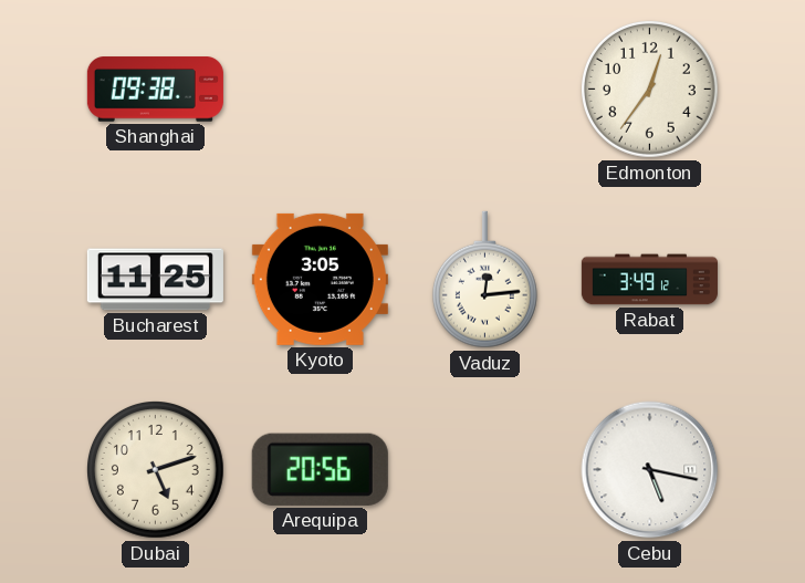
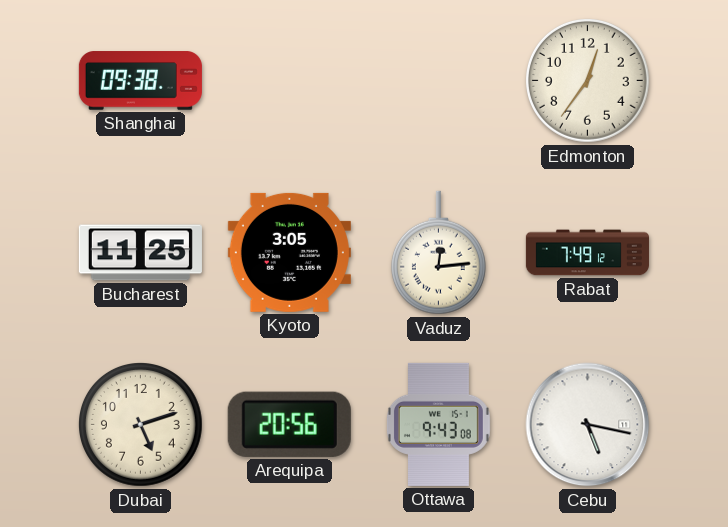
Rabat: 3:49 -> 7:49
Ottawa: none -> 9:43
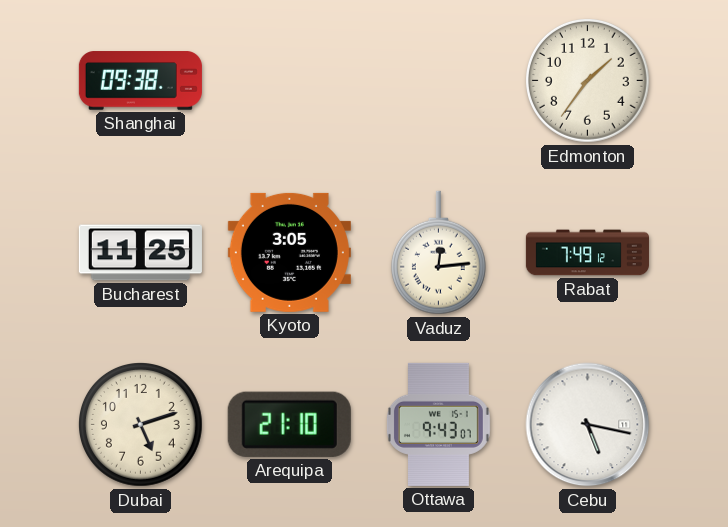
Edmonton: 12:36 -> 1:36
Arequipa: 20:56 -> 21:10
Ottawa: 9:43:08 -> 9:43:07
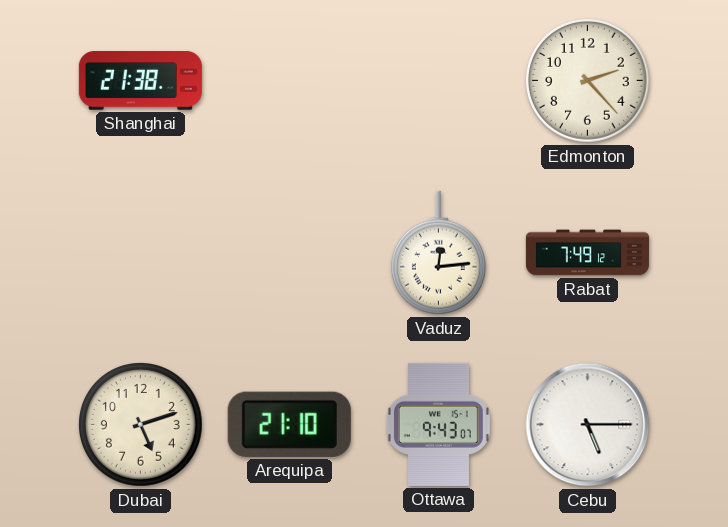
Shanghai: 09:38 -> 21:38
Edmonton: 1:36 -> 2:23
Bucharest: 11:25 -> none
Kyoto: 3:05 -> none
Cebu: 5:17 -> 5:15
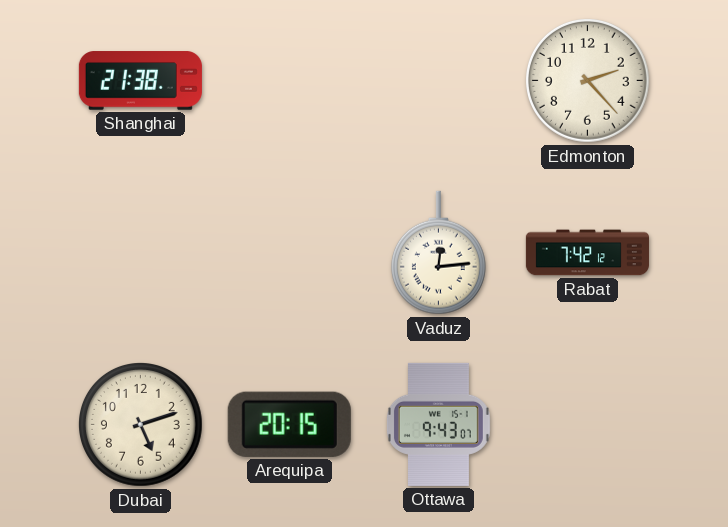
Rabat: 7:49 -> 7:42
Arequipa: 21:10 -> 20:15
Cebu: 5:15 -> none
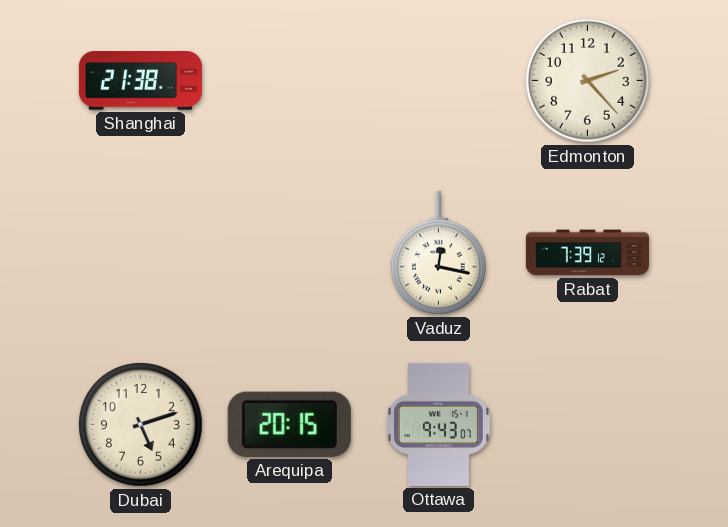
Vaduz: 12:14 -> 12:17
Rabat: 7:42 -> 7:39
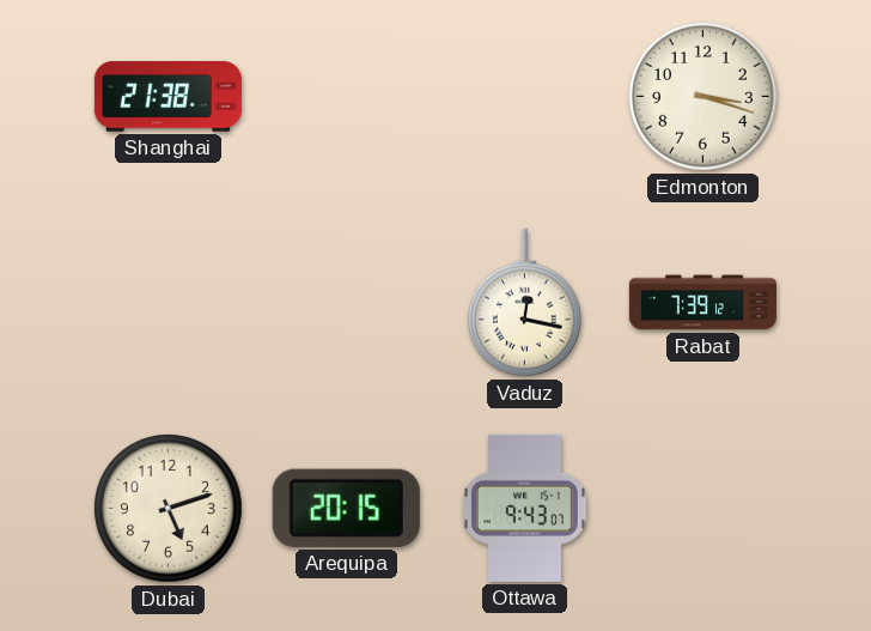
Edmonton: 2:23 -> 3:18
